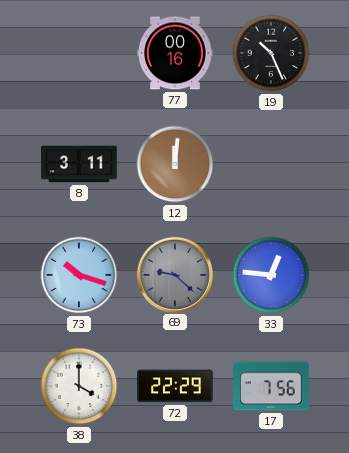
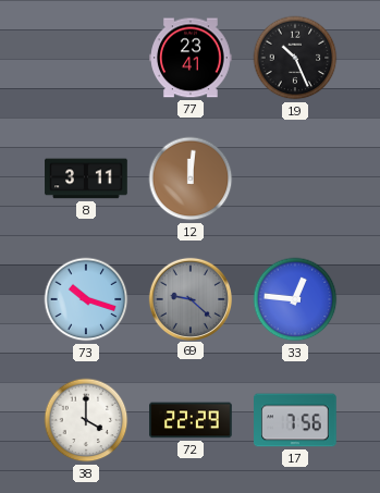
77: 00:16 -> 23:41
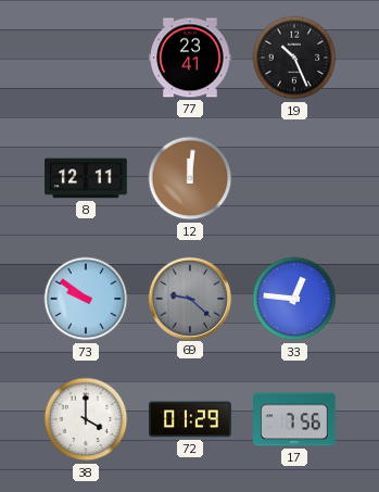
8: 3:11 -> 12:11
73: 10:18 -> 9:51
72: 22:29 -> 01:29
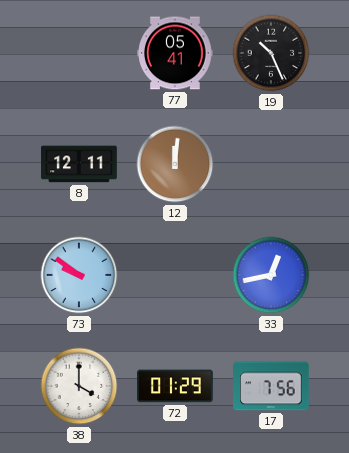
77: 23:41 -> 05:41
69: 9:22 -> none
33: 12:46 -> 12:43
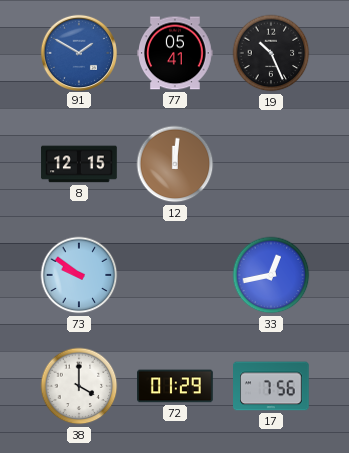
91: none -> 1:50
8: 12:11 -> 12:15
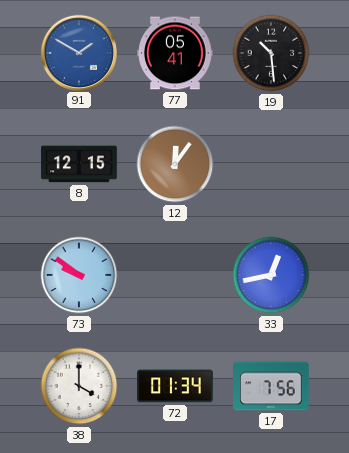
19: 10:26 -> 10:29
12: 12:01 -> 12:06
72: 01:29 -> 01:34
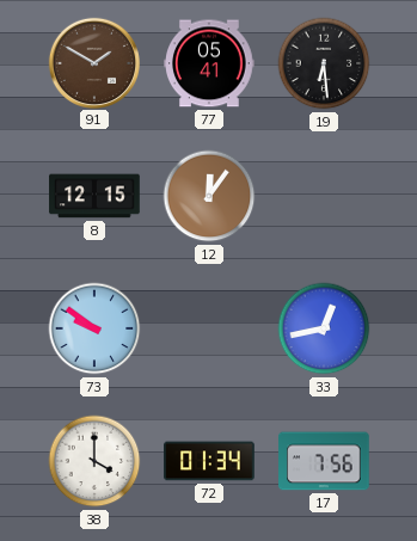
91 dial: blue -> brown
19: 10:29 -> 6:29
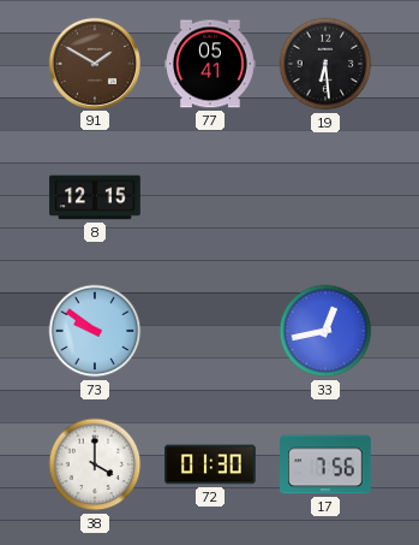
12: 12:06 -> none
72: 01:34 -> 01:30
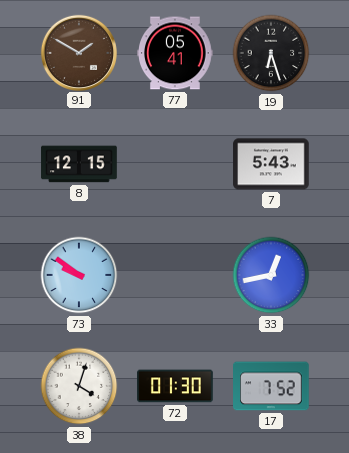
19: 6:29 -> 6:27
7: none -> 5:43
38: 4:00 -> 4:03
17: 7:56 -> 7:52
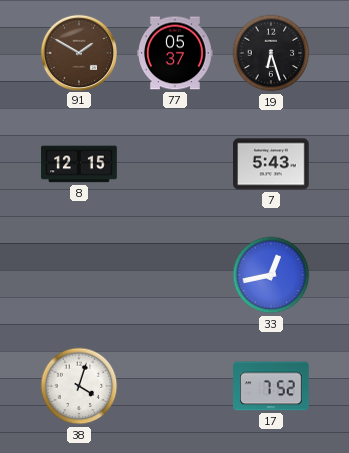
77: 05:41 -> 05:37
73: 9:51 -> none
72: 01:30 -> none
